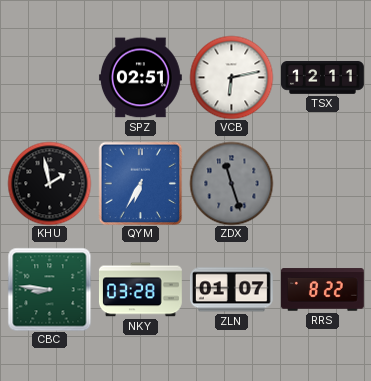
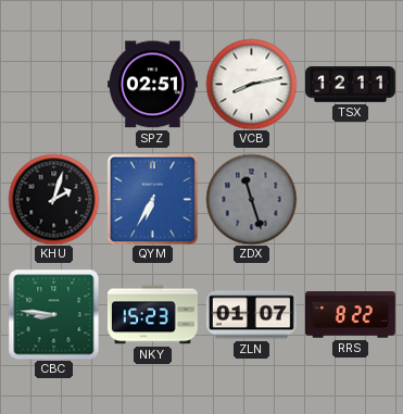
VCB: 6:13 -> 8:13
KHU: 1:58 -> 2:03
NKY: 03:28 -> 15:23
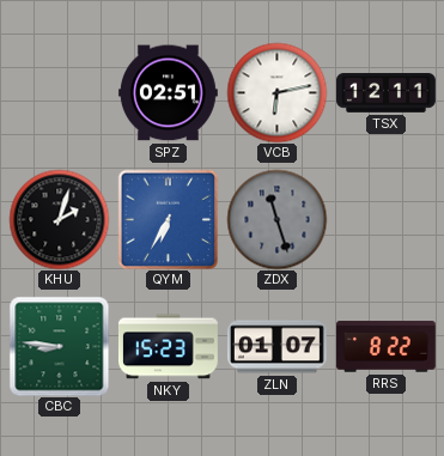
VCB: 8:13 -> 6:13
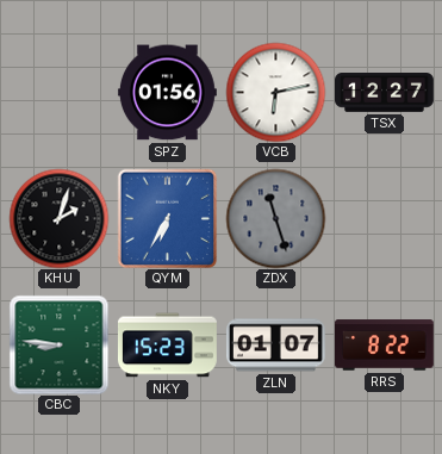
SPZ: 02:51 -> 01:56
TSX: 12:11 -> 12:27
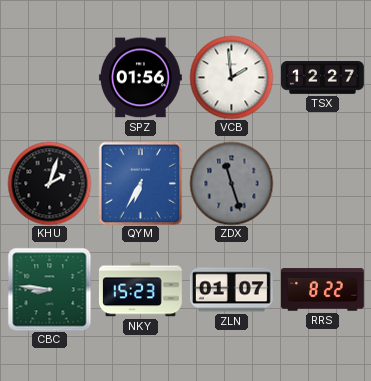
VCB: 6:13 -> 1:59
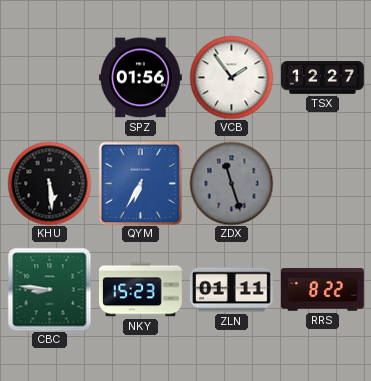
VCB: 1:59 -> 1:54
KHU: 2:03 -> 5:29
ZLN: 01:07 -> 01:11
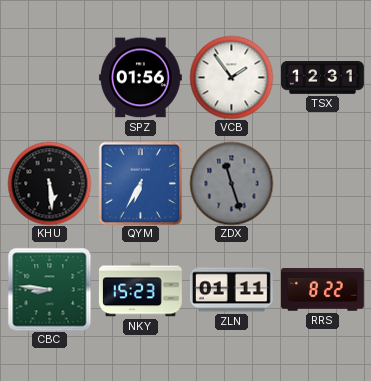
TSX: 12:27 -> 12:31
